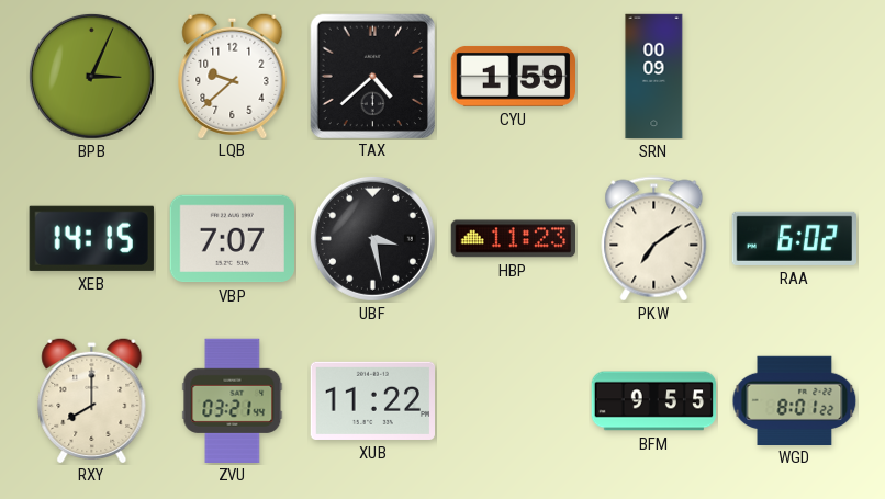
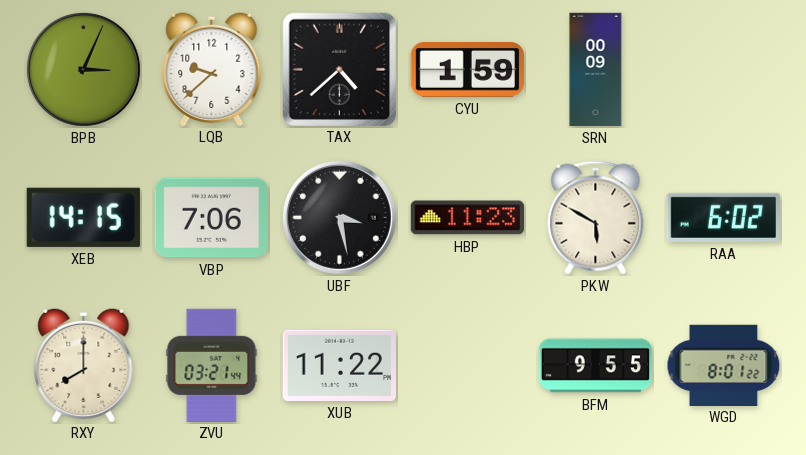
VBP: 7:07 -> 7:06
PKW: 7:09 -> 5:50
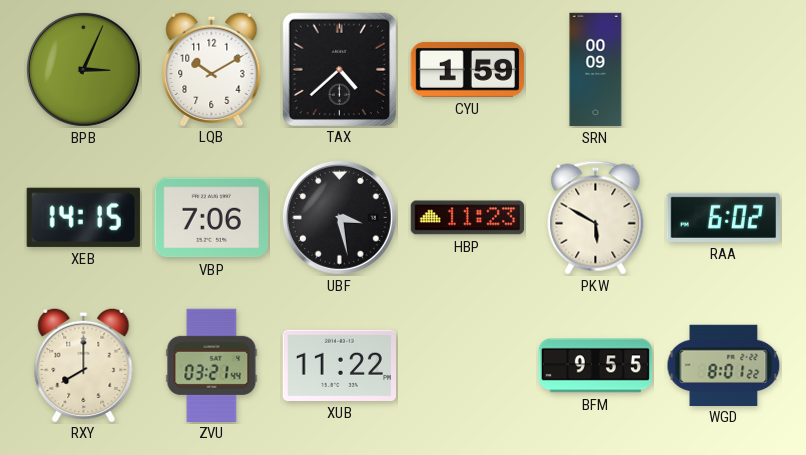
LQB: 9:38 -> 10:10
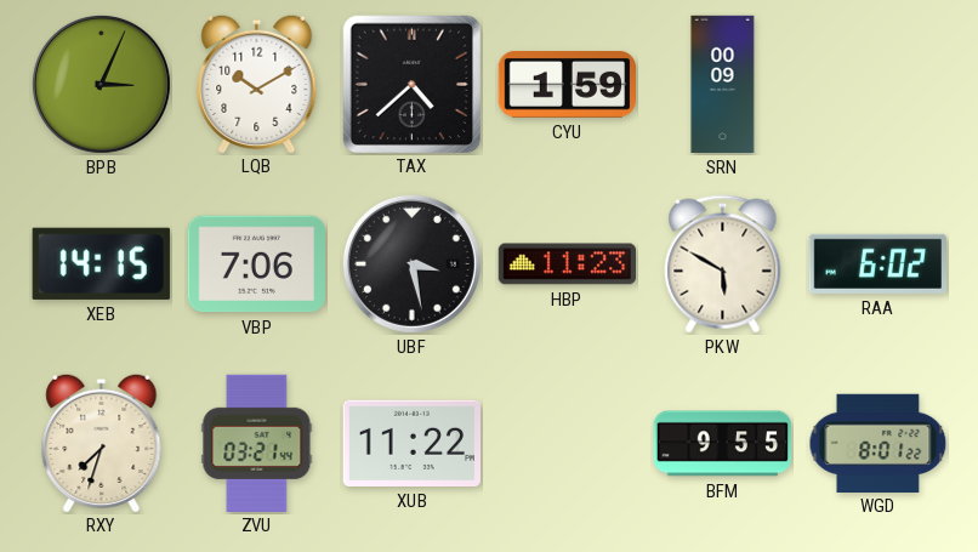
RXY: 8:00 -> 7:33
